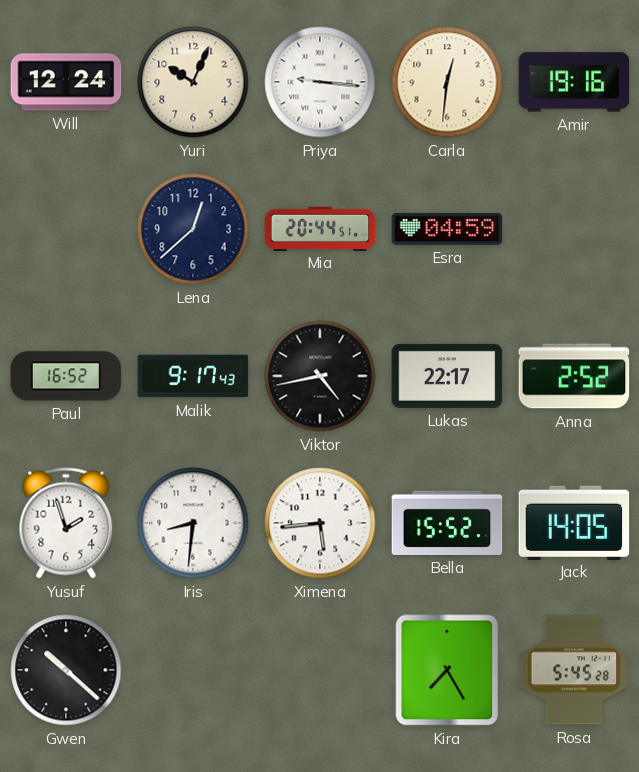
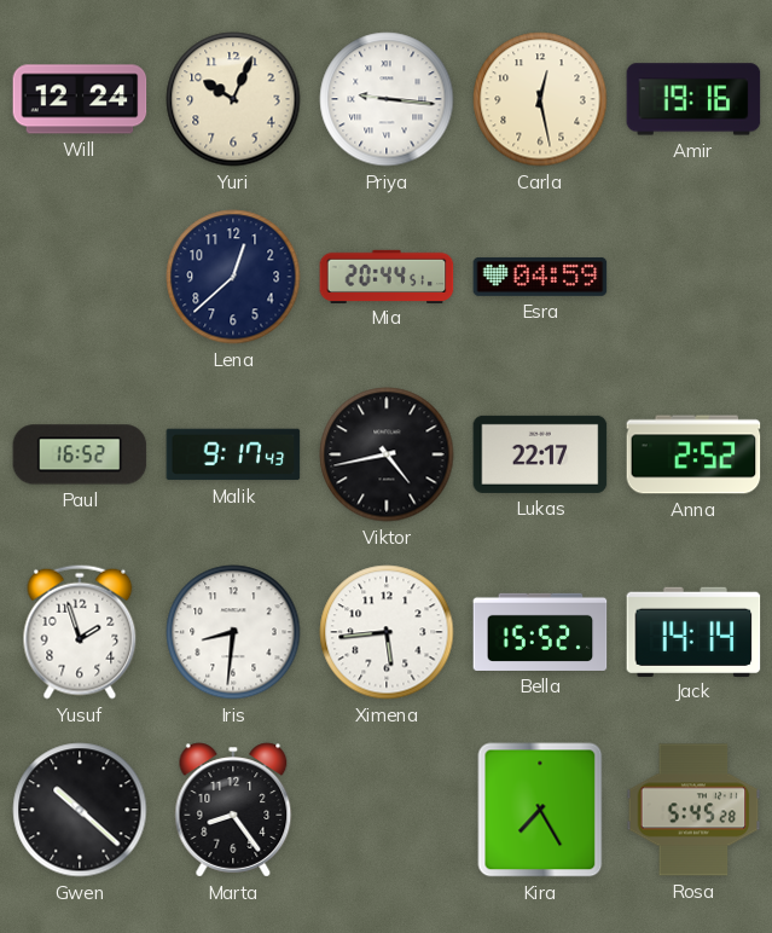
Carla: 12:31 -> 12:28
Jack: 14:05 -> 14:14
Marta: none -> 8:24
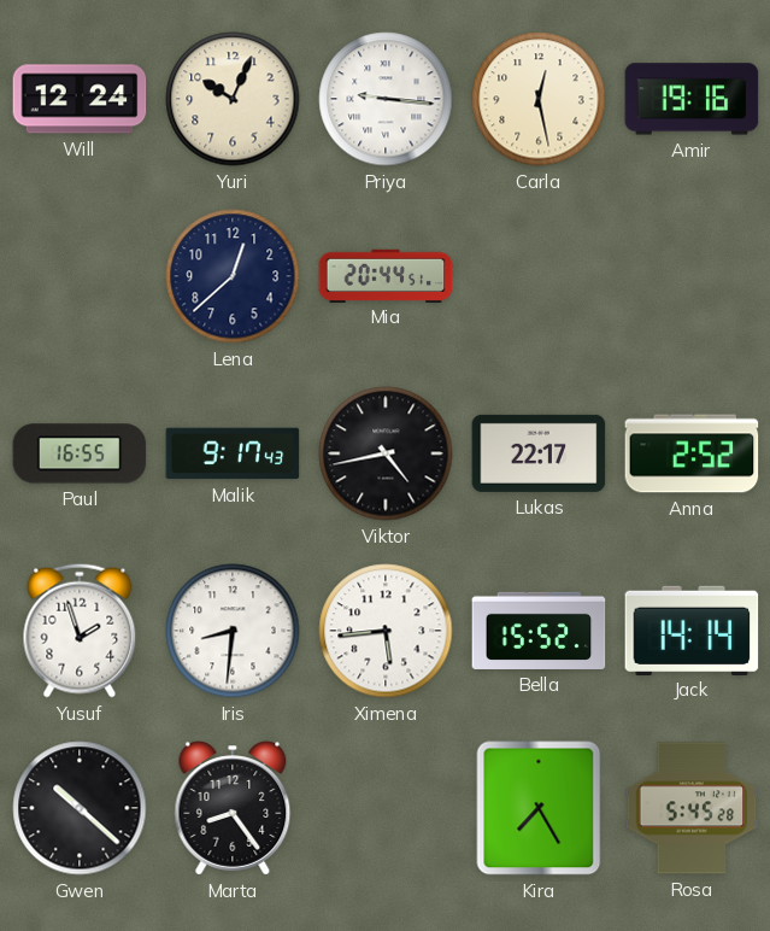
Esra: 04:59 -> none
Paul: 16:52 -> 16:55
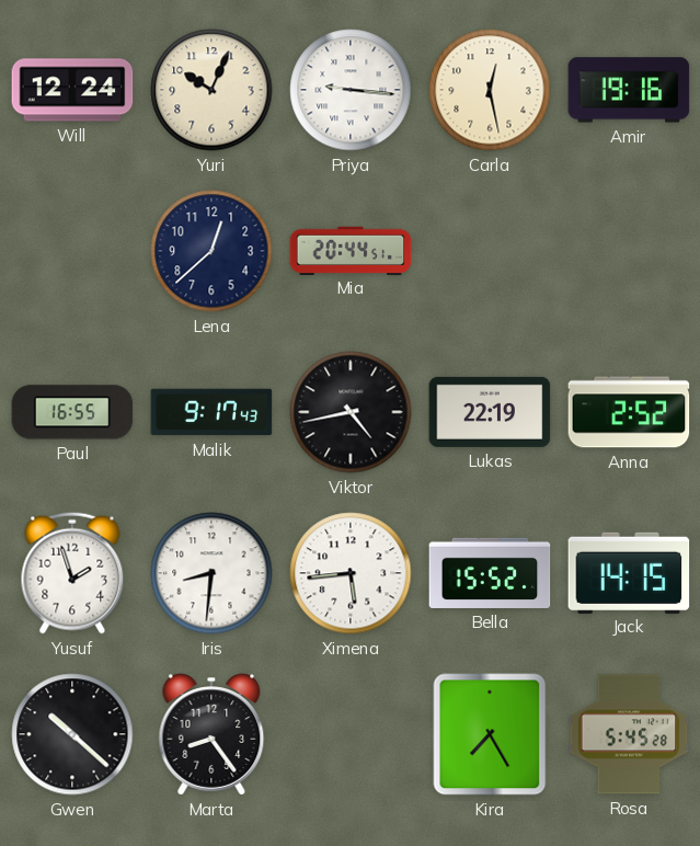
Lukas: 22:17 -> 22:19
Jack: 14:14 -> 14:15
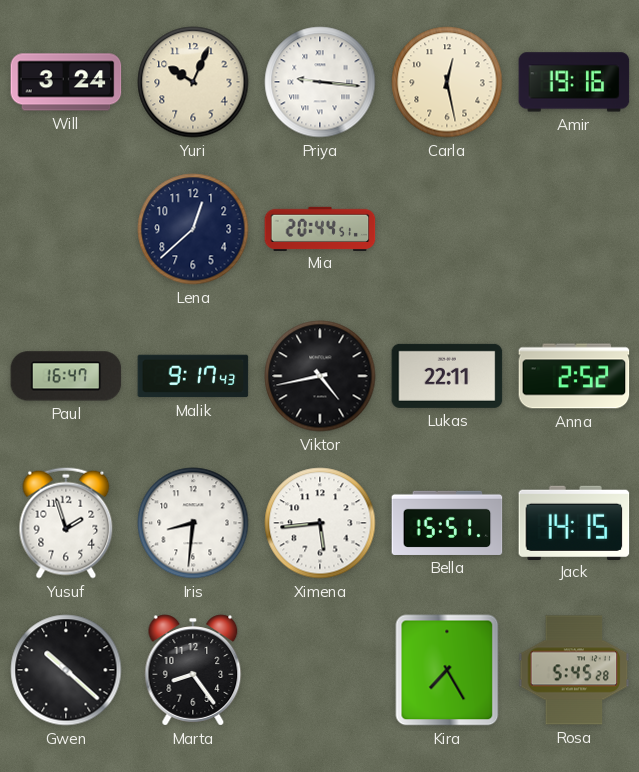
Will: 12:24 -> 3:24
Paul: 16:55 -> 16:47
Lukas: 22:19 -> 22:11
Bella: 15:52 -> 15:51
